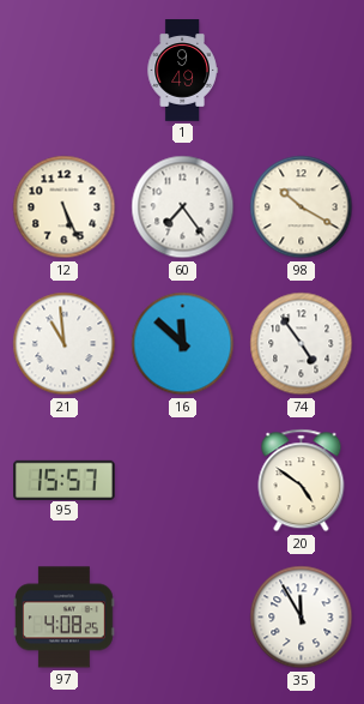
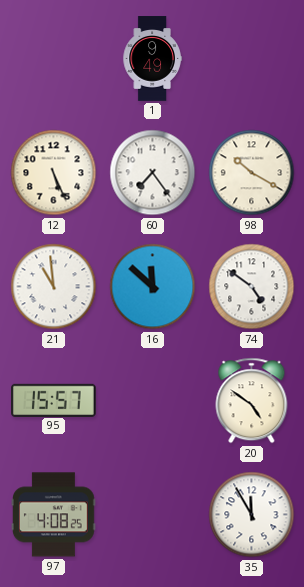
74: 4:54 -> 4:51
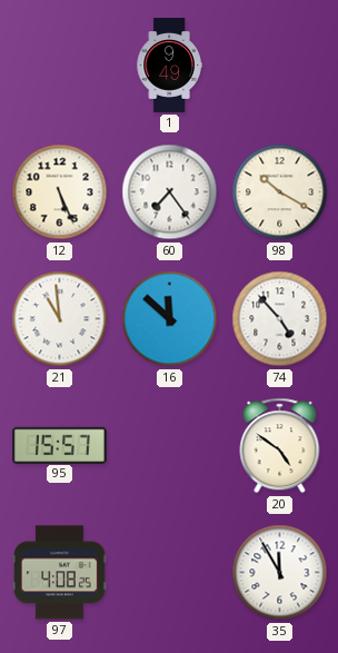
74: 4:51 -> 4:53
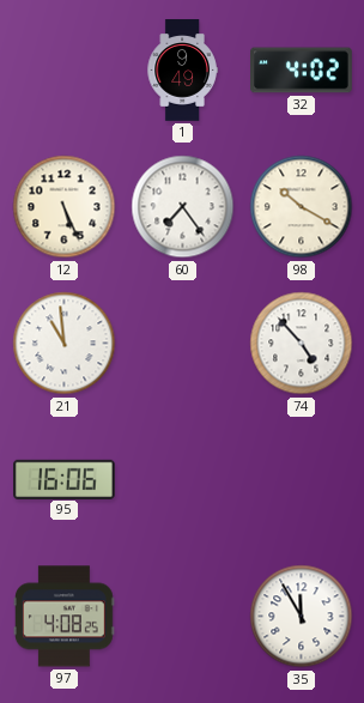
32: none -> 4:02
16: 11:52 -> none
95: 15:57 -> 16:06
20: 4:51 -> none
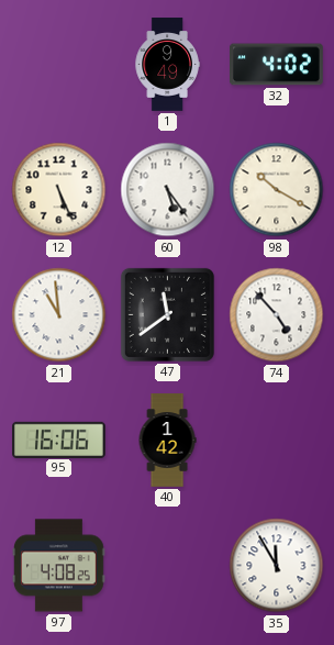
60: 7:24 -> 5:24
47: none -> 11:39
40: none -> 1:42
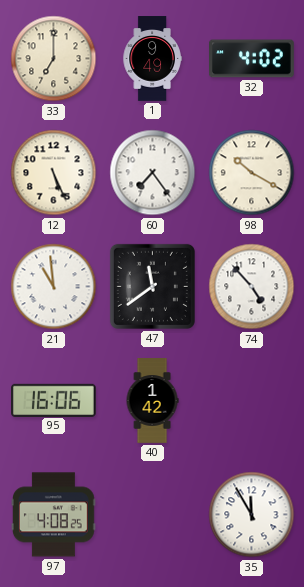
33: none -> 7:00
60: 5:24 -> 7:24
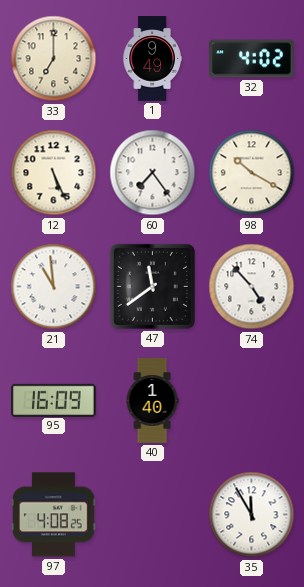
95: 16:06 -> 16:09
40: 1:42 -> 1:40
